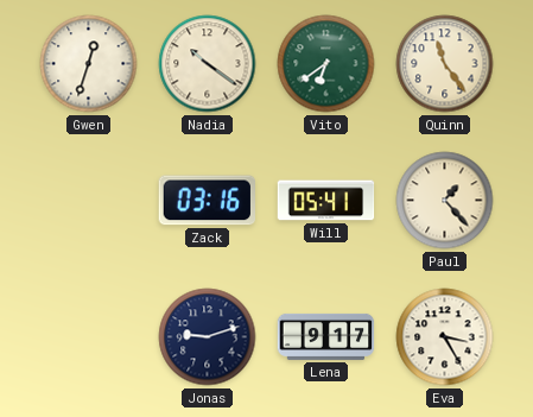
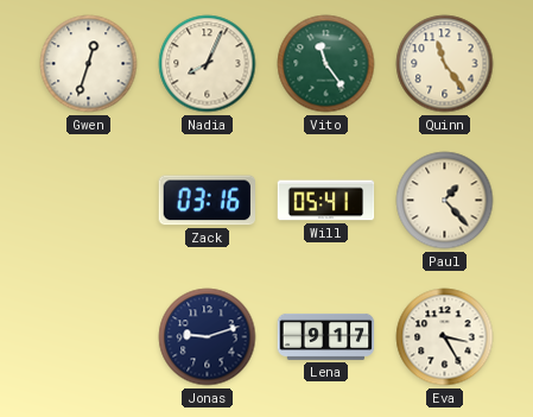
Nadia: 10:21 -> 8:04
Vito: 6:39 -> 11:24
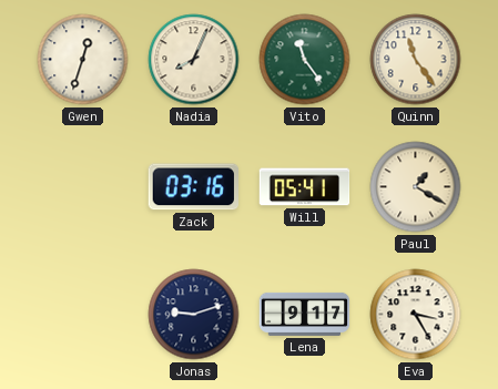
Paul: 1:23 -> 1:20
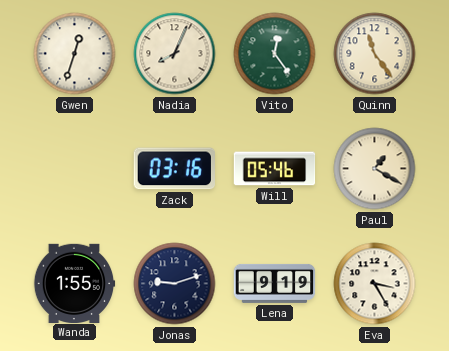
Vito: 11:24 -> 12:24
Will: 05:41 -> 05:46
Wanda: none -> 1:55
Lena: 9:17 -> 9:19
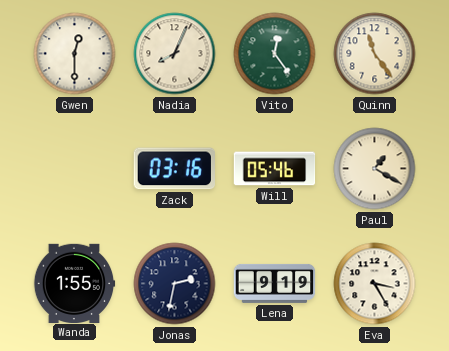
Gwen: 12:33 -> 12:30
Jonas: 9:12 -> 2:32
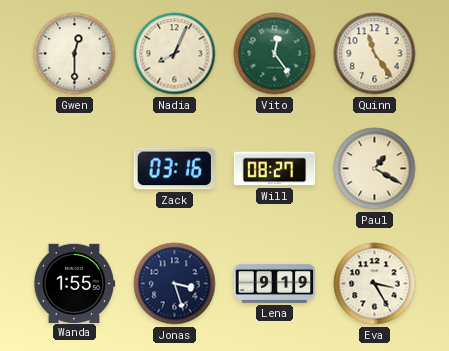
Will: 05:46 -> 08:27
Jonas: 2:32 -> 3:27
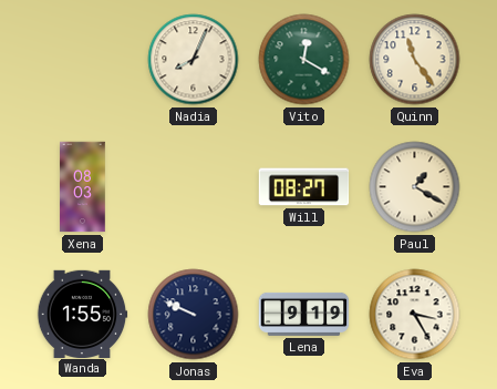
Gwen: 12:30 -> none
Vito: 12:24 -> 12:20
Xena: none -> 08:03
Zack: 03:16 -> none
Jonas: 3:27 -> 9:49
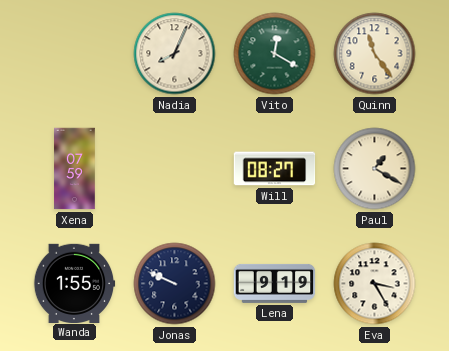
Xena: 08:03 -> 07:59
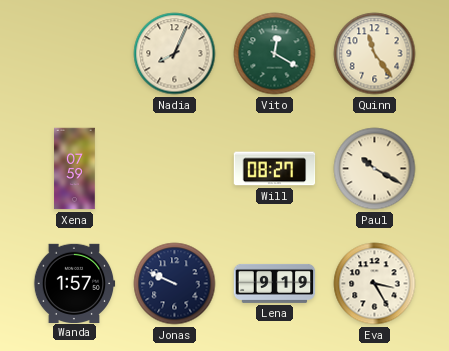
Paul: 1:20 -> 10:20
Wanda: 1:55 -> 1:57
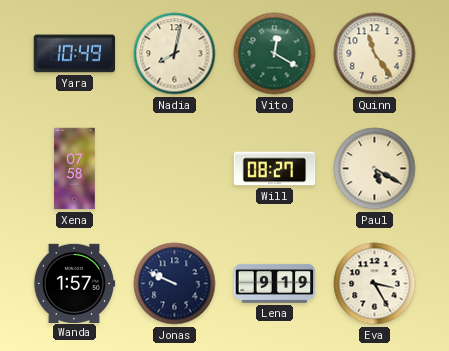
Yara: none -> 10:49
Nadia: 8:04 -> 8:02
Xena: 07:59 -> 07:58
Paul: 10:20 -> 5:20
